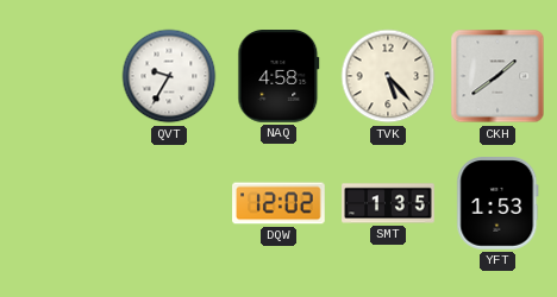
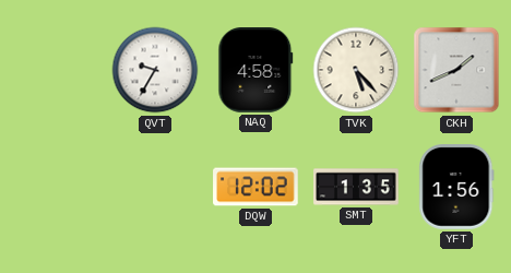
CKH: 1:39 -> 1:41
YFT: 1:53 -> 1:56
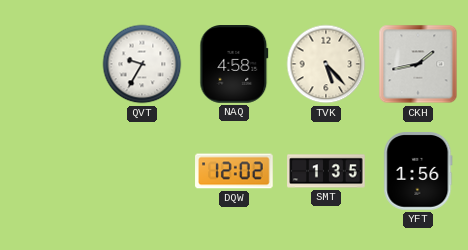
CKH: 1:41 -> 1:43
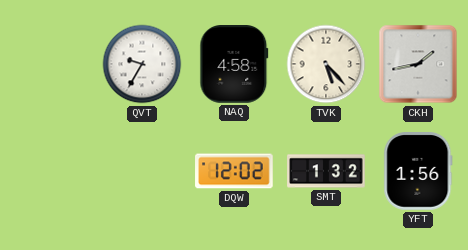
SMT: 1:35 -> 1:32
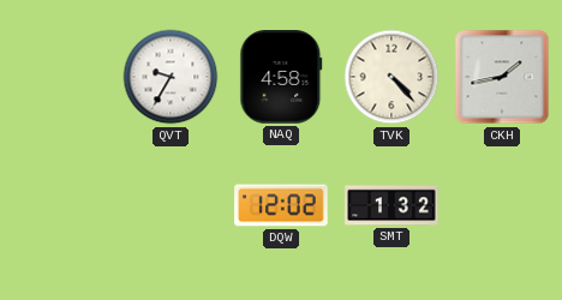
TVK: 5:23 -> 4:23
YFT: 1:56 -> none
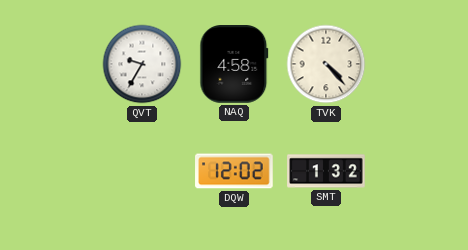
CKH: 1:43 -> none
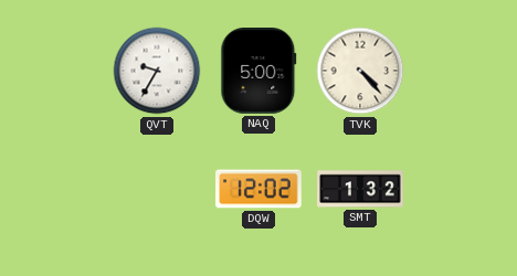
NAQ: 4:58 -> 5:00
